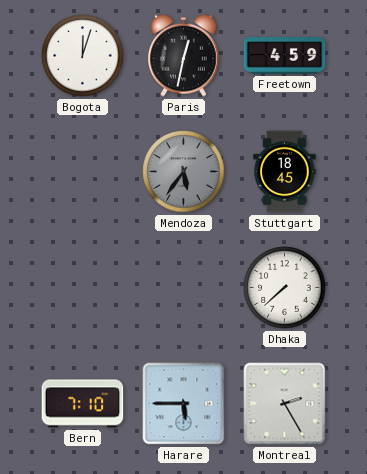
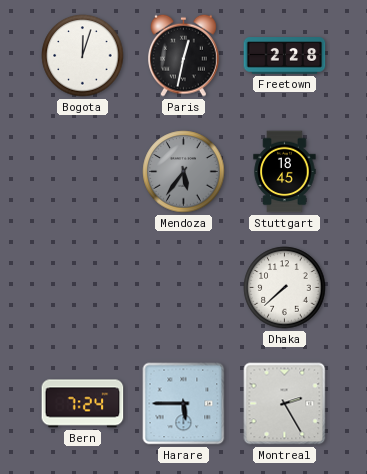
Freetown: 4:59 -> 2:28
Bern: 7:10 -> 7:24
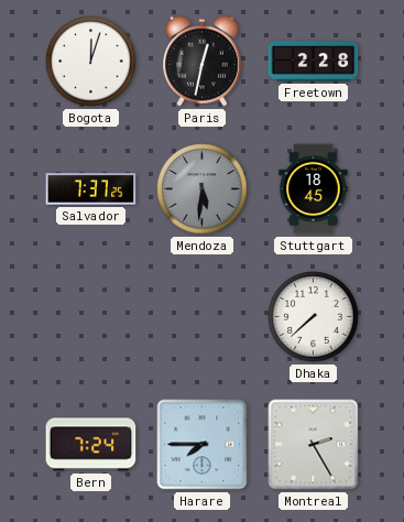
Salvador: none -> 7:37
Mendoza: 5:36 -> 5:31
Harare: 5:45 -> 7:45
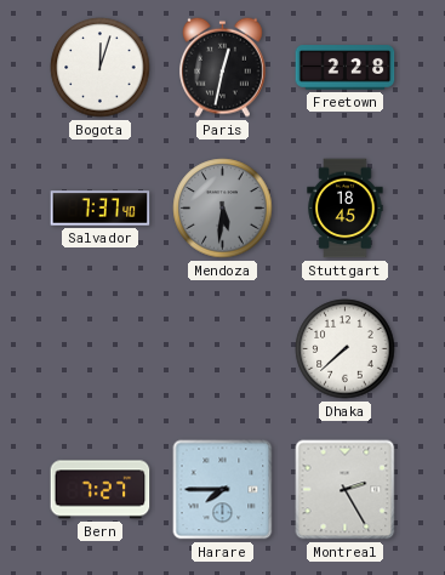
Salvador: 7:37:25 -> 7:37:40
Bern: 7:24 -> 7:27
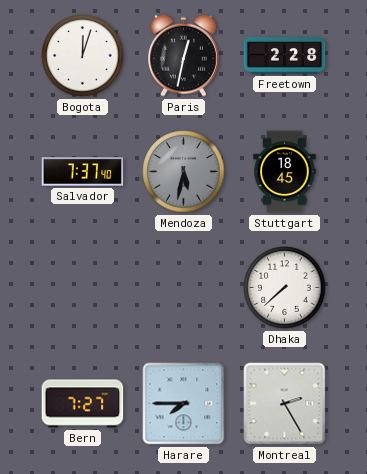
Mendoza: 5:31 -> 5:32
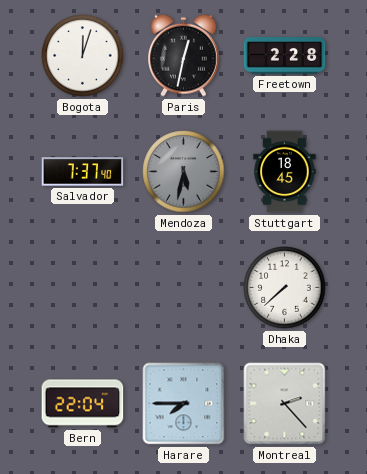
Bern: 7:27 -> 22:04
Montreal: 2:25 -> 2:23
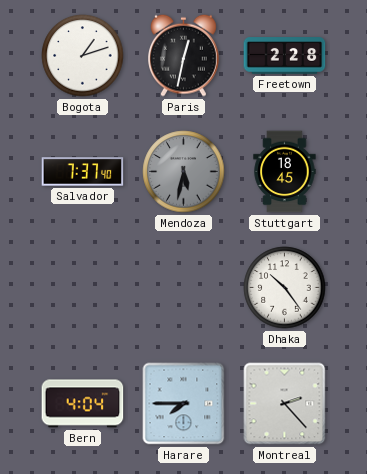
Bogota: 12:03 -> 1:12
Dhaka: 7:38 -> 10:24
Bern: 22:04 -> 4:04
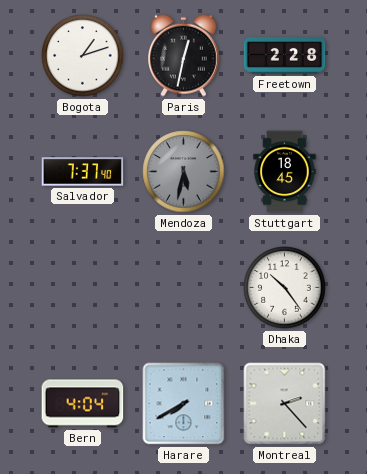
Harare: 7:45 -> 7:40
